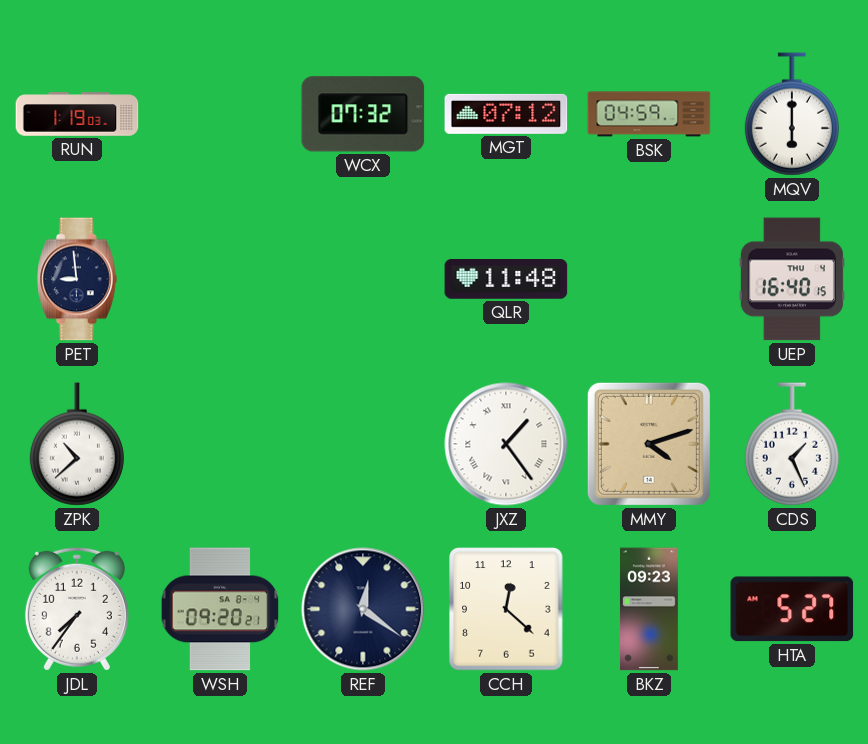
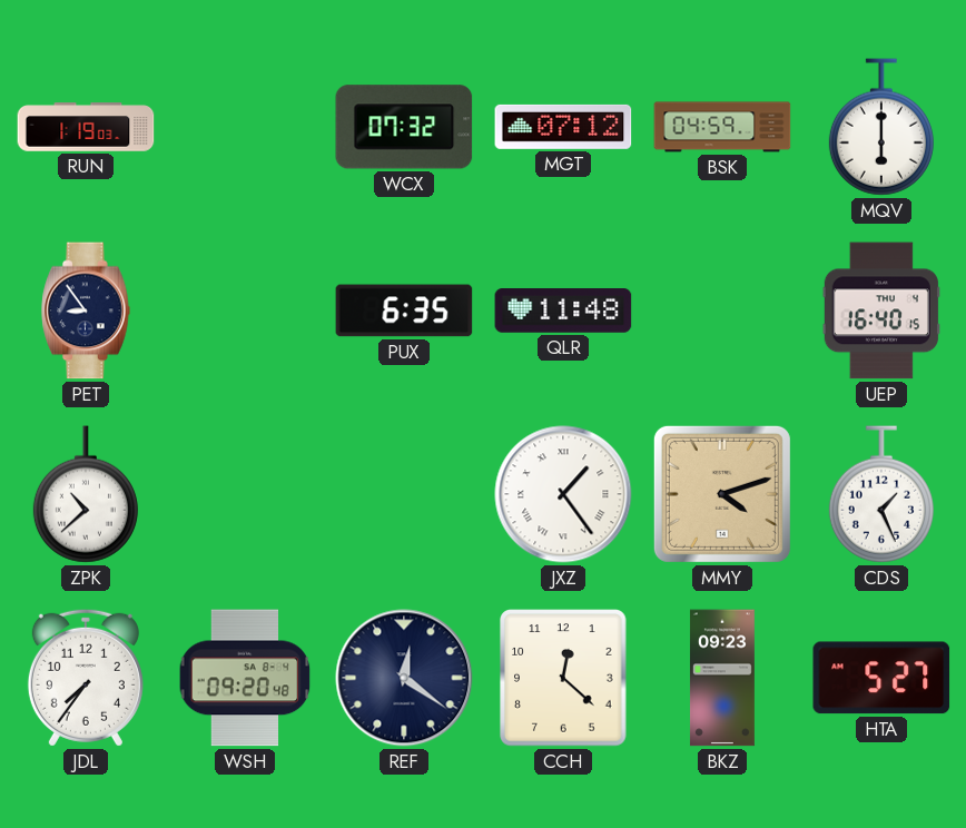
PET: 8:59 -> 8:54
PUX: none -> 6:35
WSH: 09:20:21 -> 09:20:48
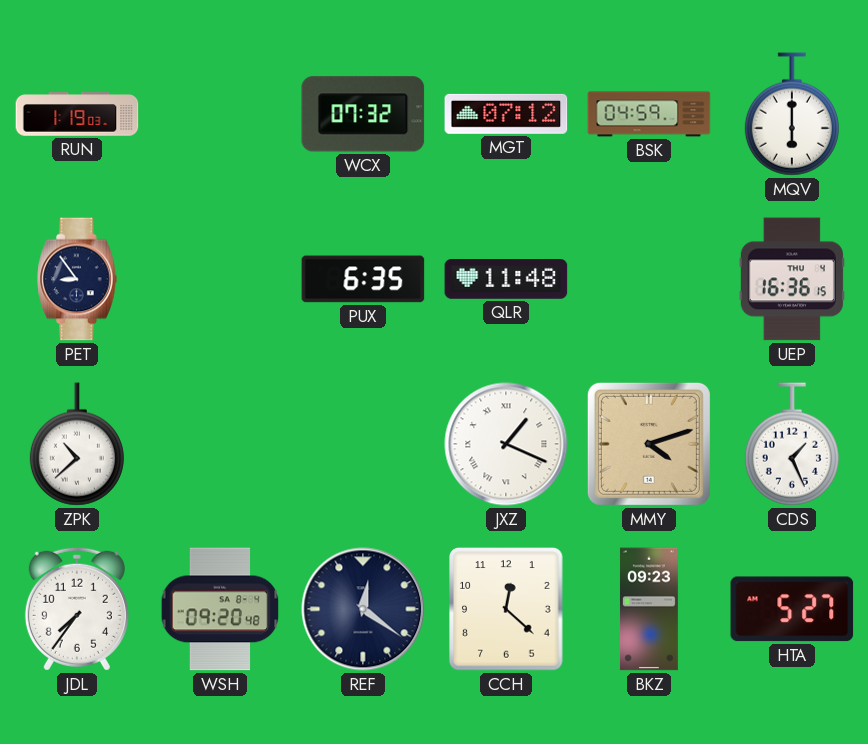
UEP: 16:40 -> 16:36
JXZ: 1:24 -> 1:19
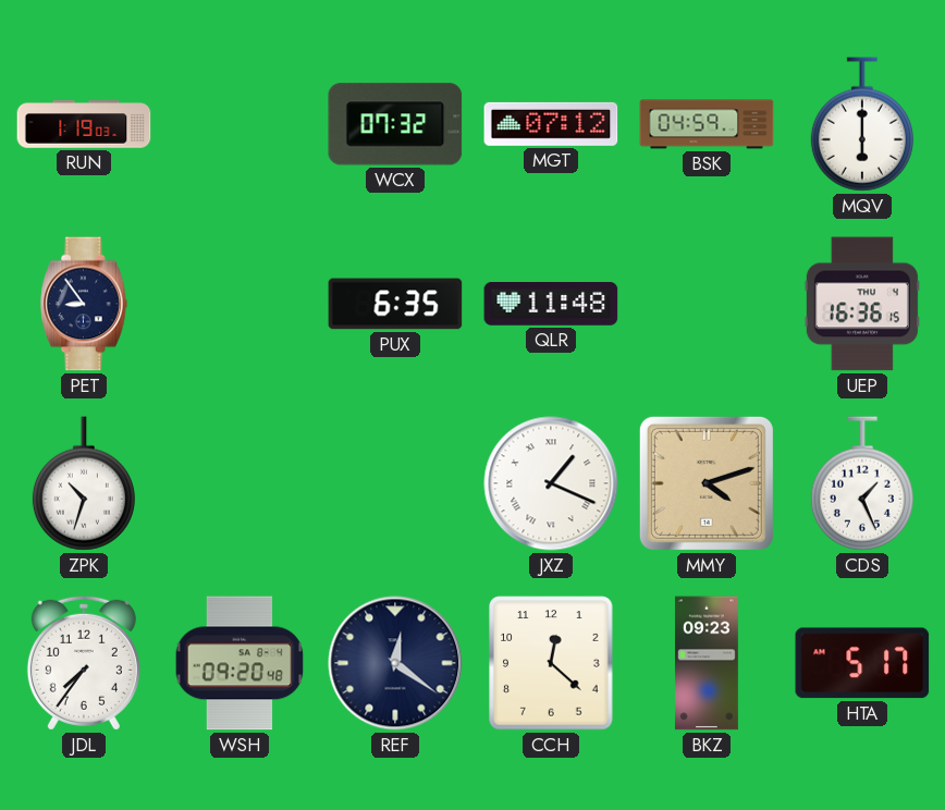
ZPK: 10:38 -> 10:33
HTA: 5:27 -> 5:17
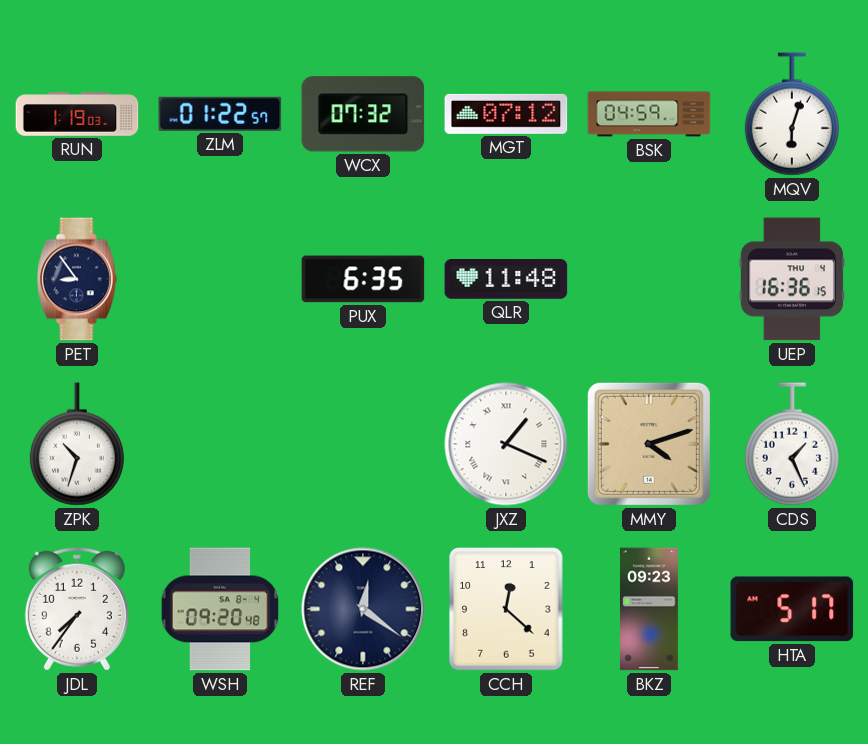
ZLM: none -> 01:22
MQV: 6:00 -> 6:03
